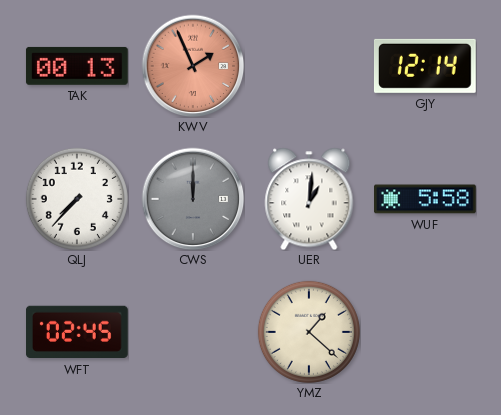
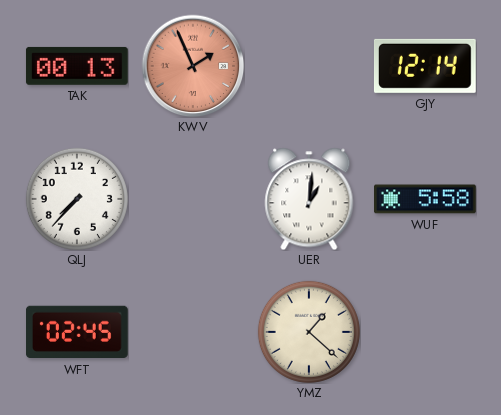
CWS: 12:00 -> none
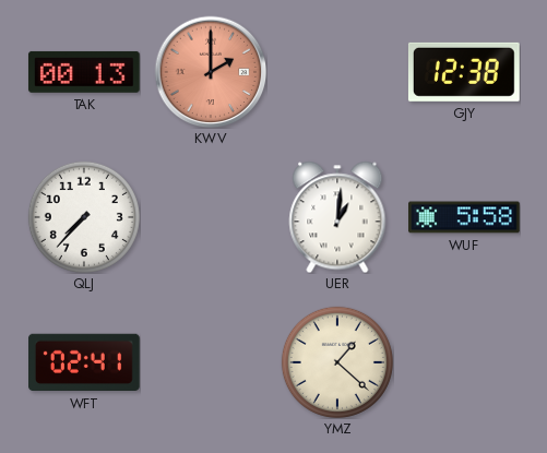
KWV: 1:56 -> 2:00
GJY: 12:14 -> 12:38
WFT: 02:45 -> 02:41
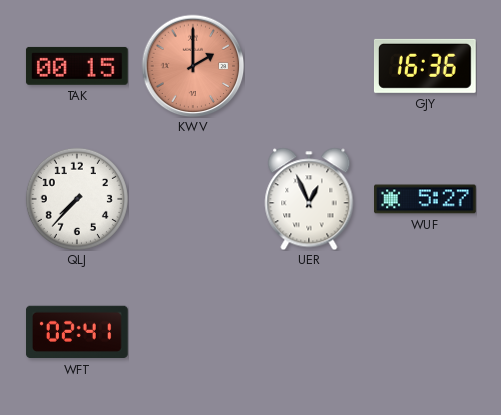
TAK: 00:13 -> 00:15
GJY: 12:38 -> 16:36
UER: 1:01 -> 12:56
WUF: 5:58 -> 5:27
YMZ: 1:22 -> none
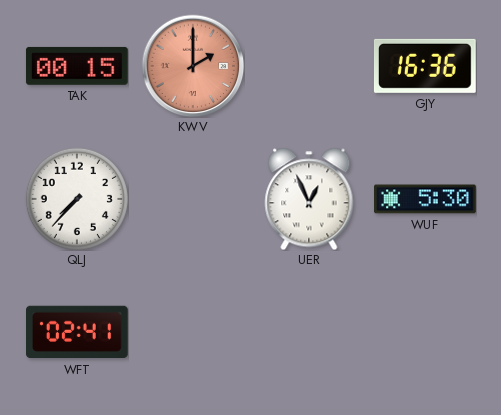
WUF: 5:27 -> 5:30
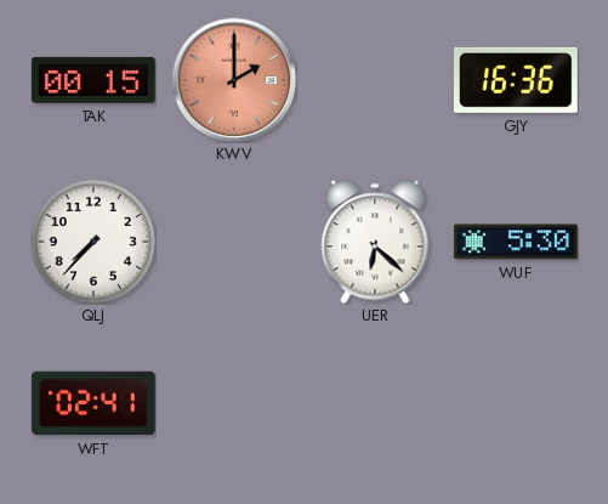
UER: 12:56 -> 6:22
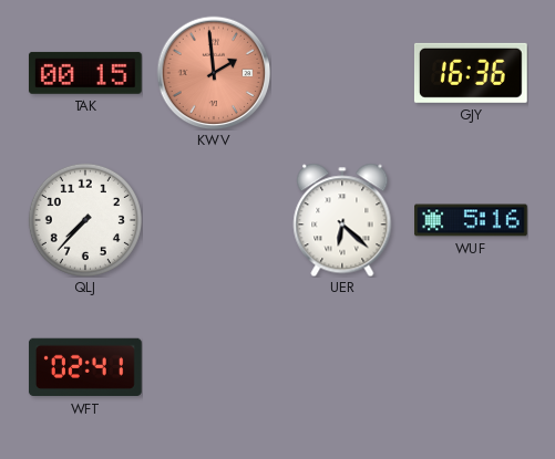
KWV: 2:00 -> 1:59
WUF: 5:30 -> 5:16
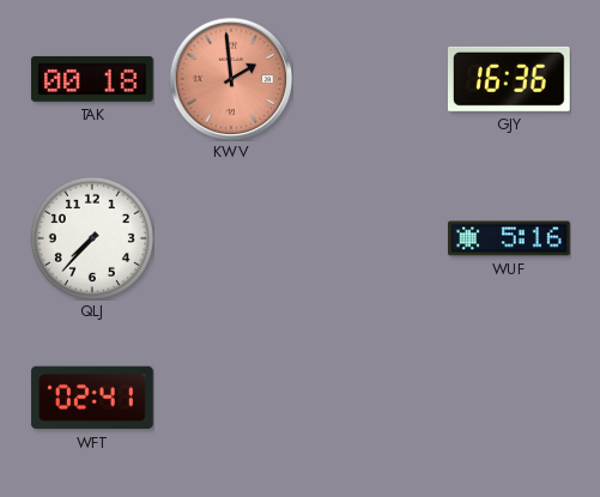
TAK: 00:15 -> 00:18
UER: 6:22 -> none
